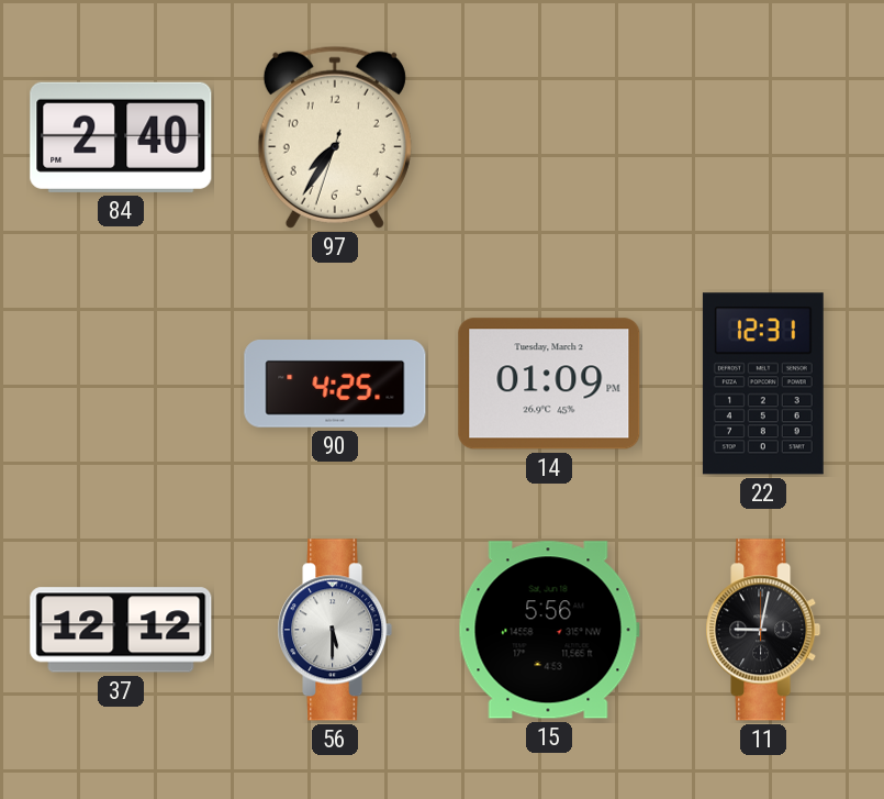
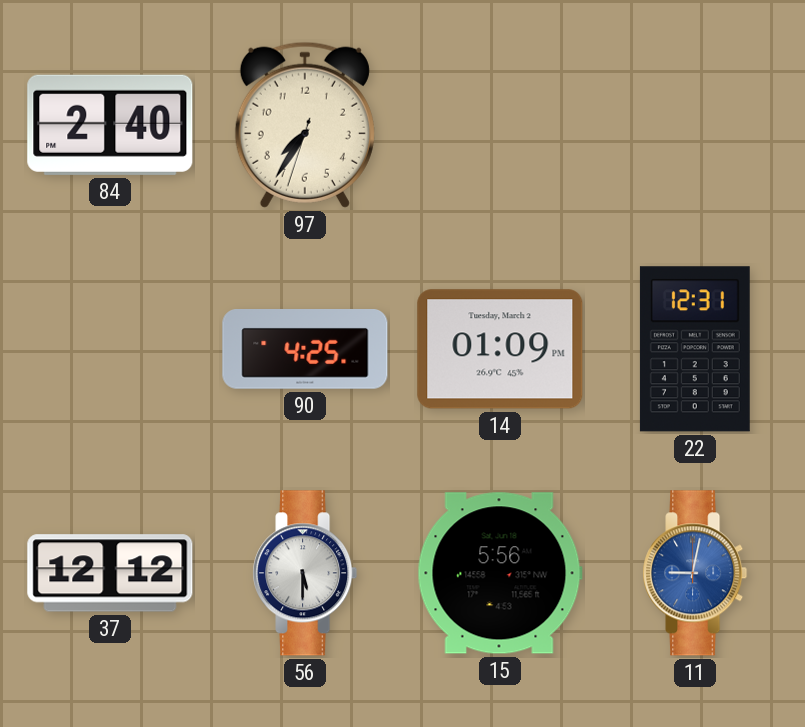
11 dial: black -> blue
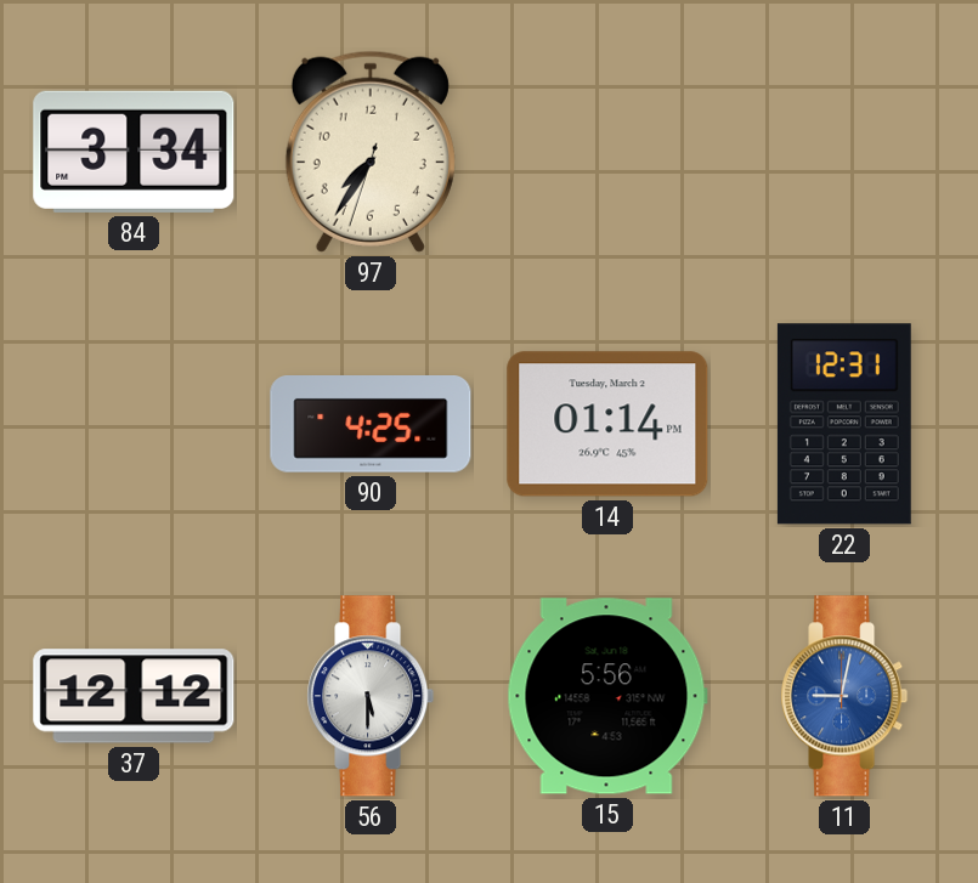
84: 2:40 -> 3:34
14: 01:09 -> 01:14
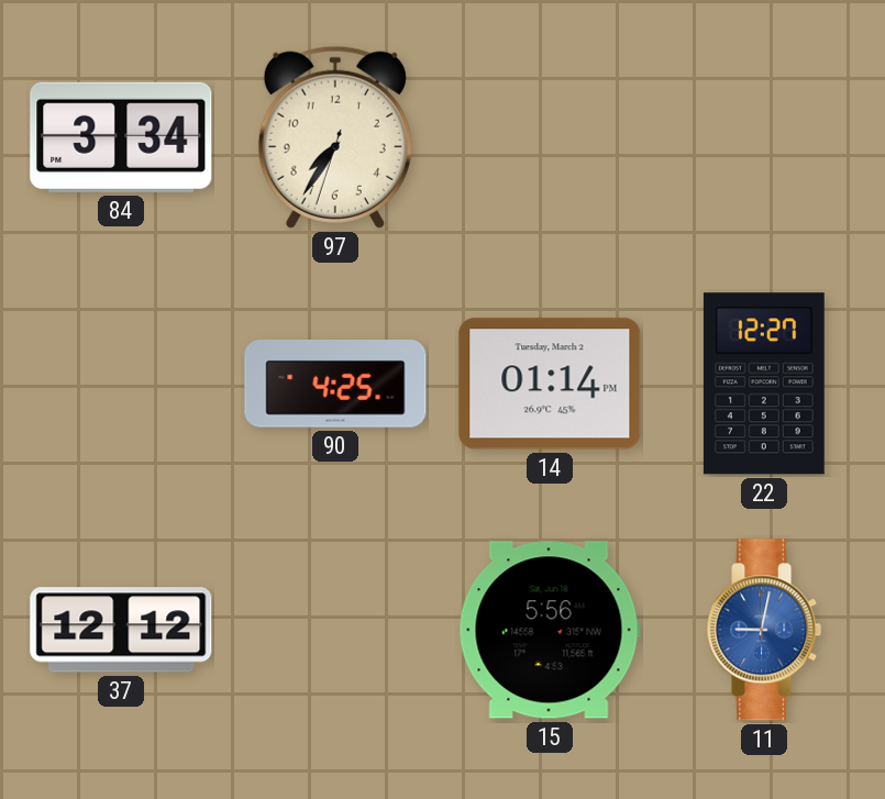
22: 12:31 -> 12:27
56: 5:30 -> none
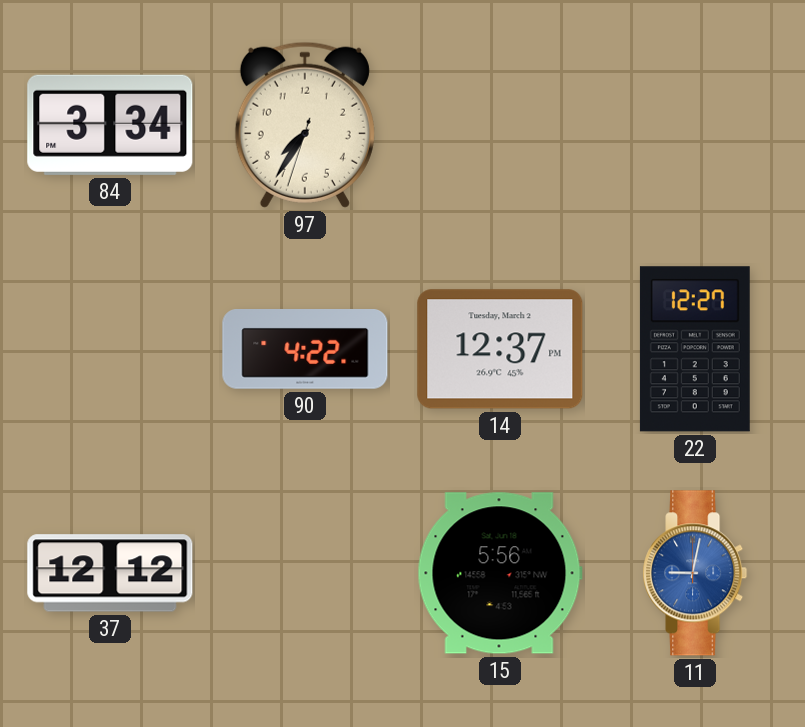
90: 4:25 -> 4:22
14: 01:14 -> 12:37
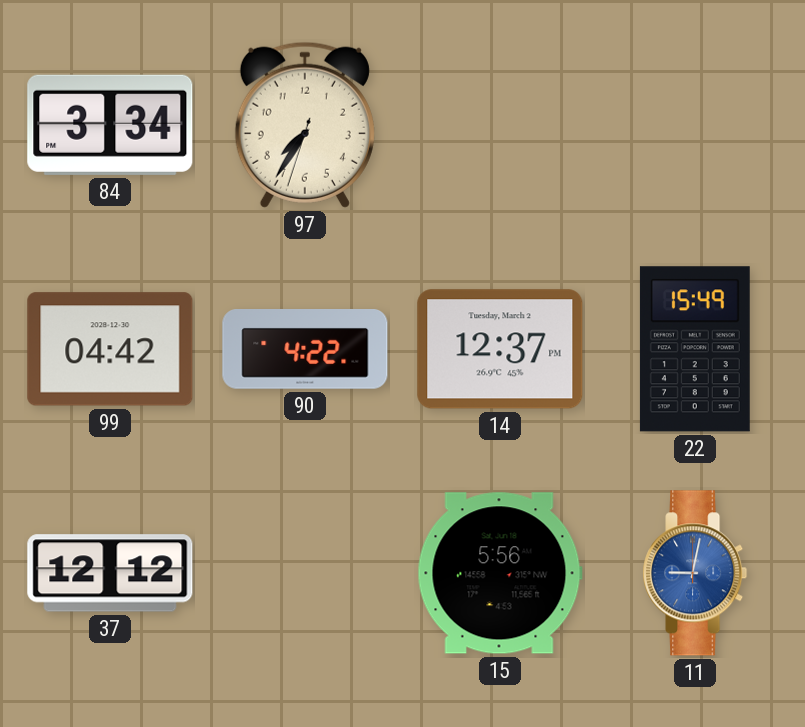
99: none -> 04:42
22: 12:27 -> 15:49
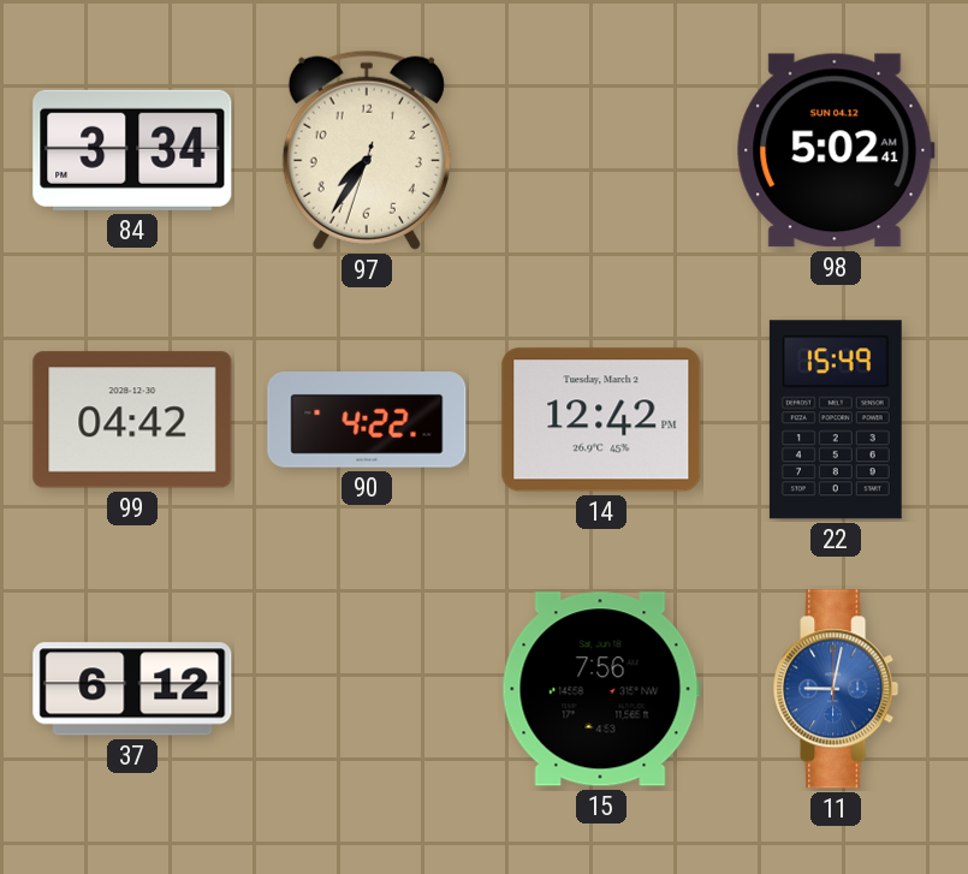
98: none -> 5:02
14: 12:37 -> 12:42
37: 12:12 -> 6:12
15: 5:56 -> 7:56
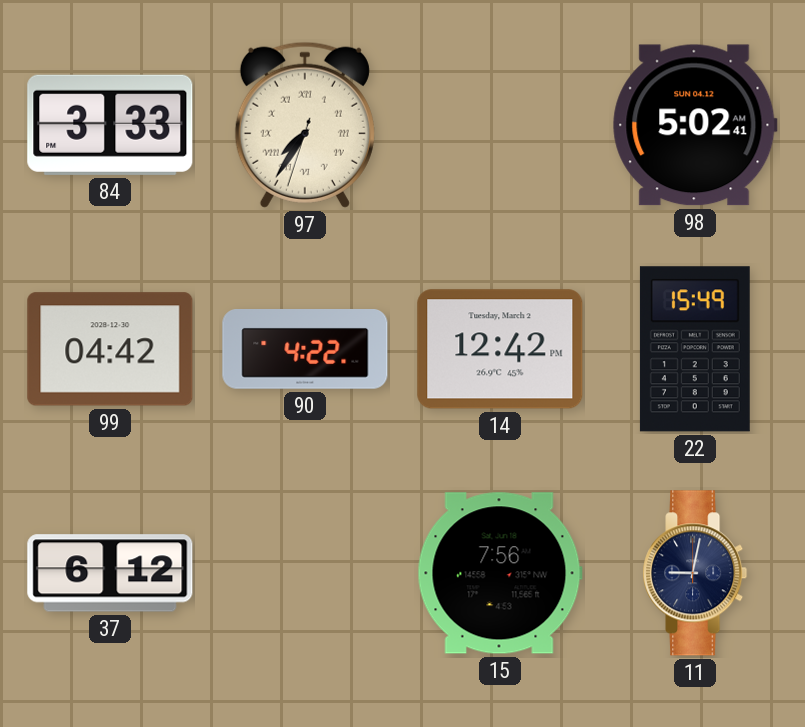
84: 3:34 -> 3:33
97 numerals: Arabic -> Roman
11 dial: blue -> navy
